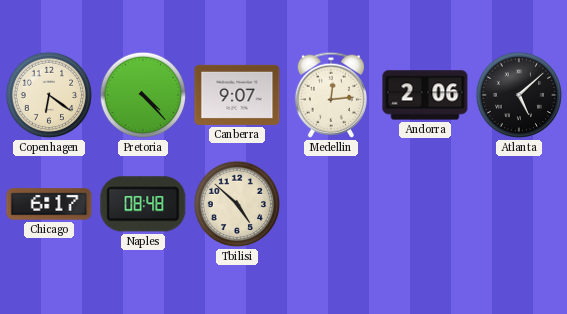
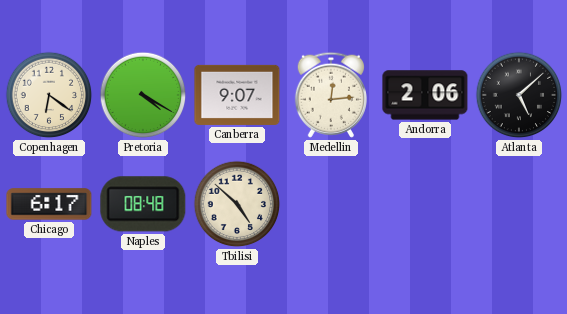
Pretoria: 4:23 -> 4:20
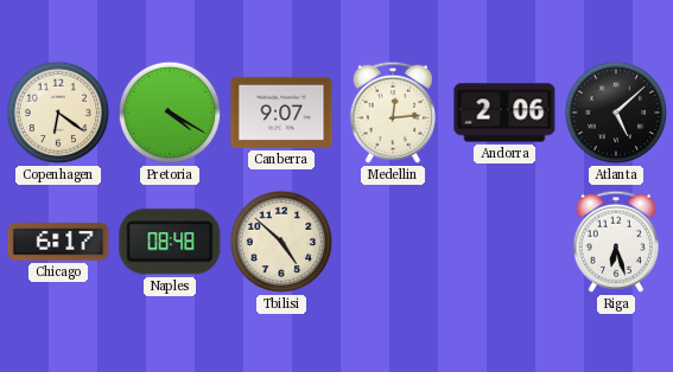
Riga: none -> 6:27
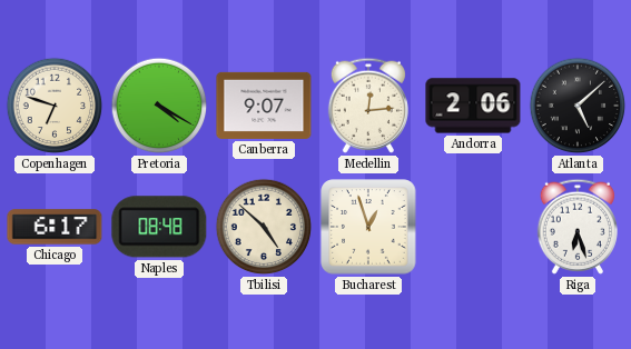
Copenhagen: 6:21 -> 6:48
Bucharest: none -> 12:57
